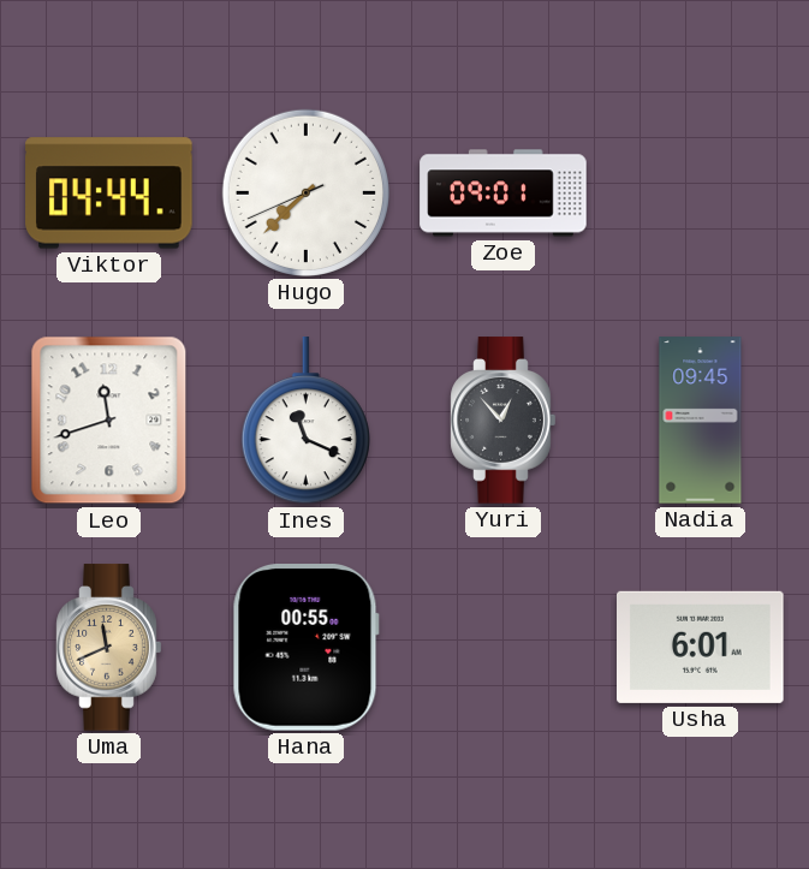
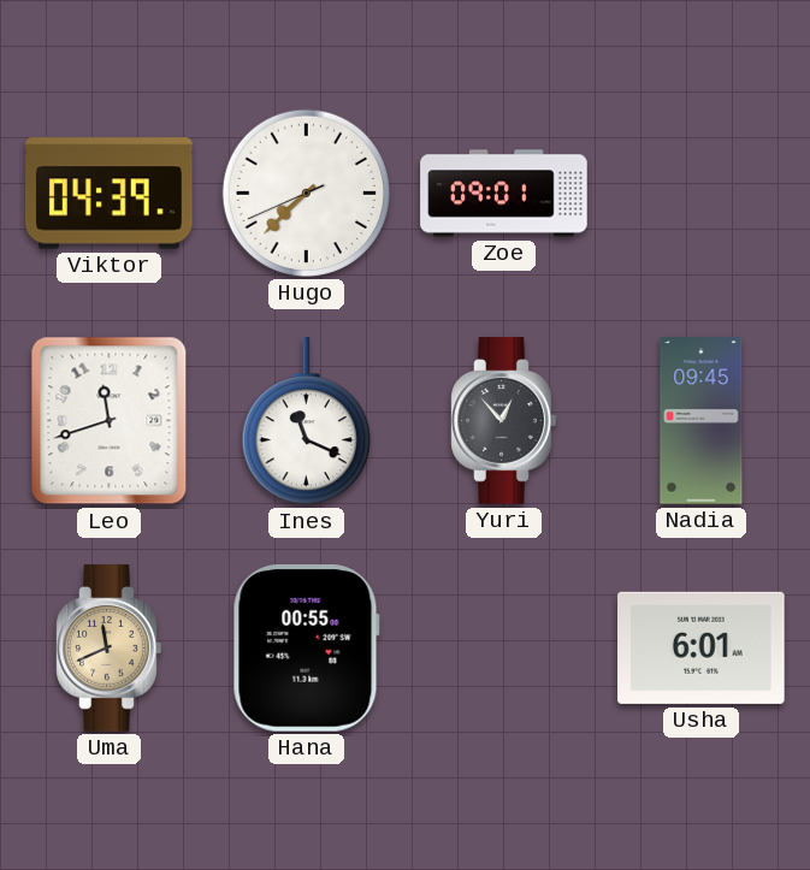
Viktor: 04:44 -> 04:39
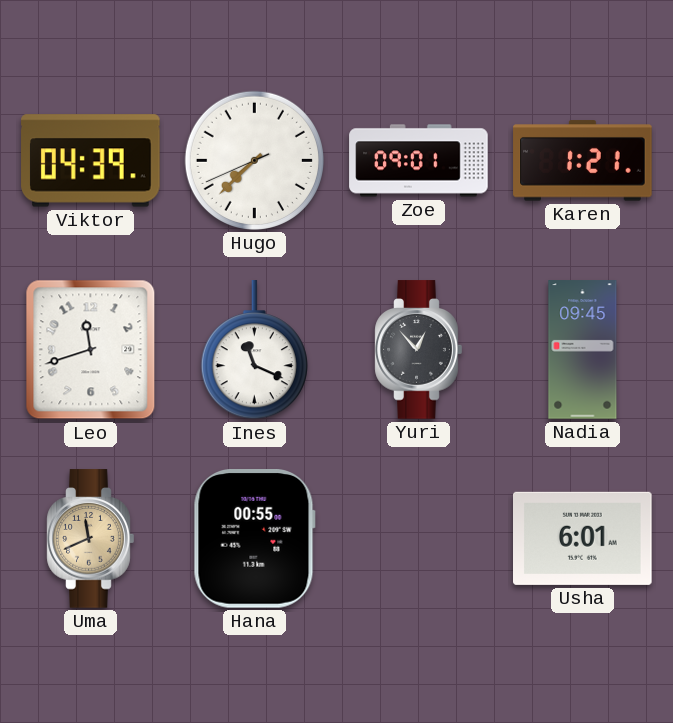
Karen: none -> 1:21
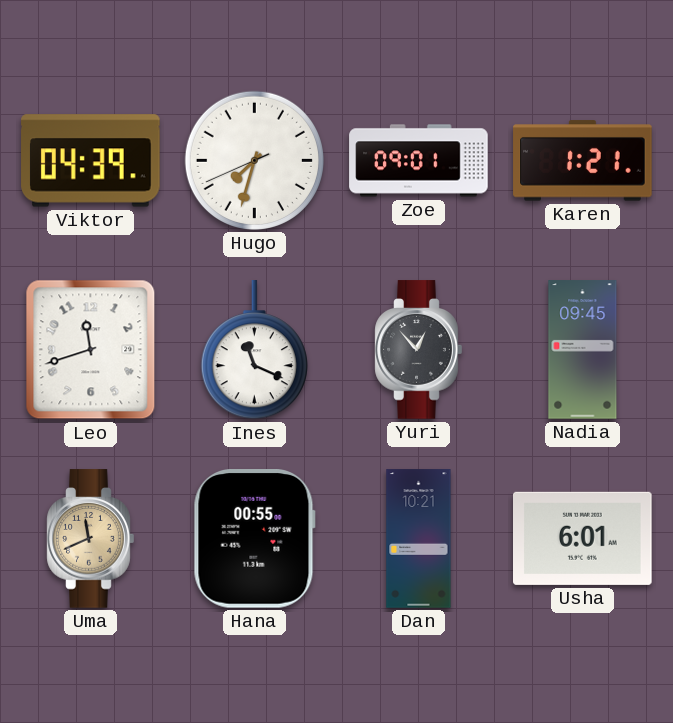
Hugo: 7:37 -> 7:32
Dan: none -> 10:21
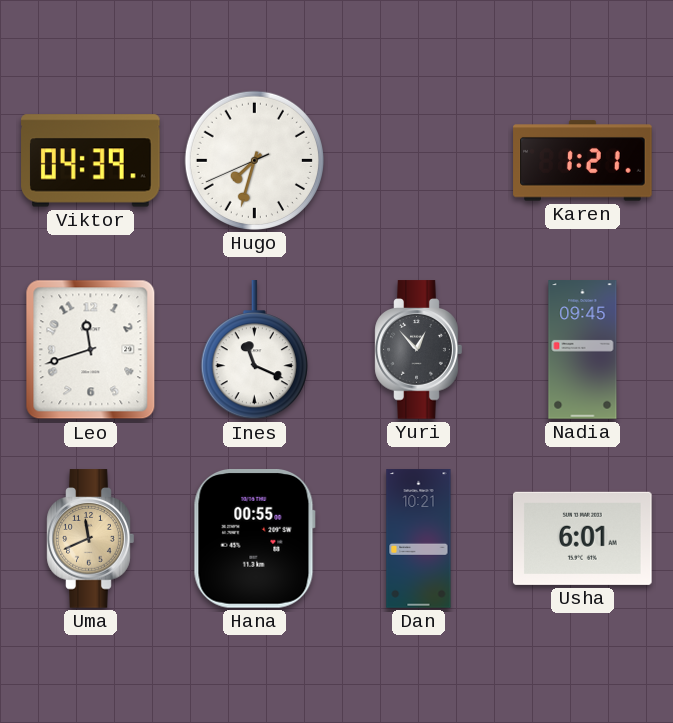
Zoe: 09:01 -> none
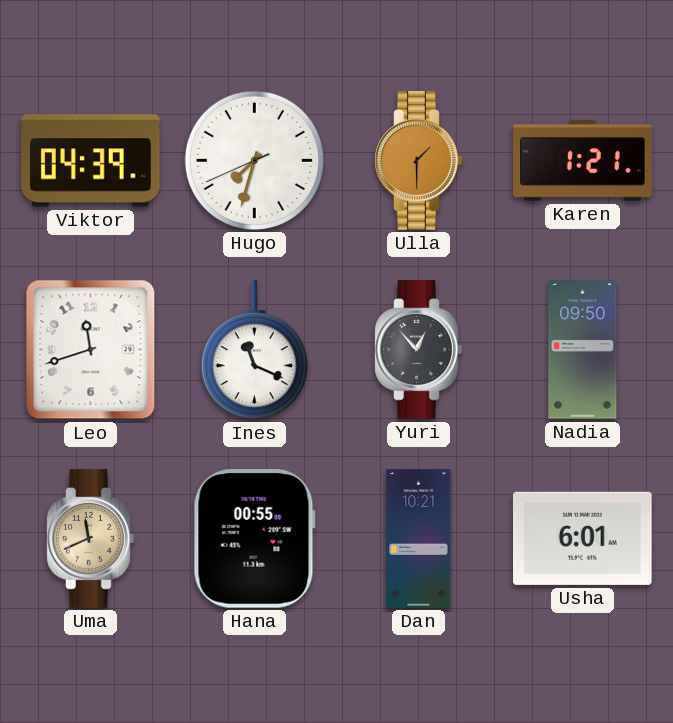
Ulla: none -> 1:30
Nadia: 09:45 -> 09:50
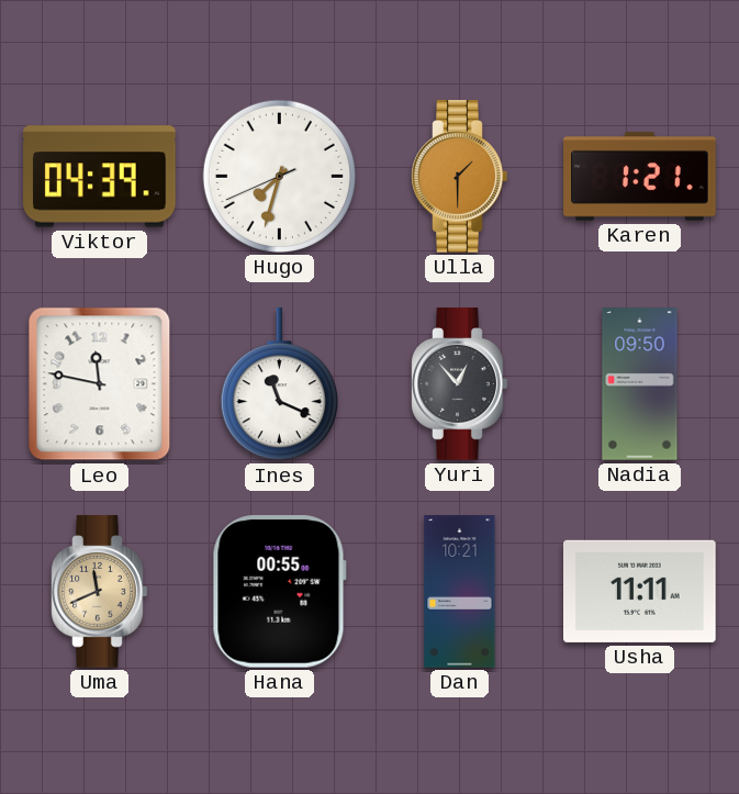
Leo: 11:42 -> 11:47
Usha: 6:01 -> 11:11
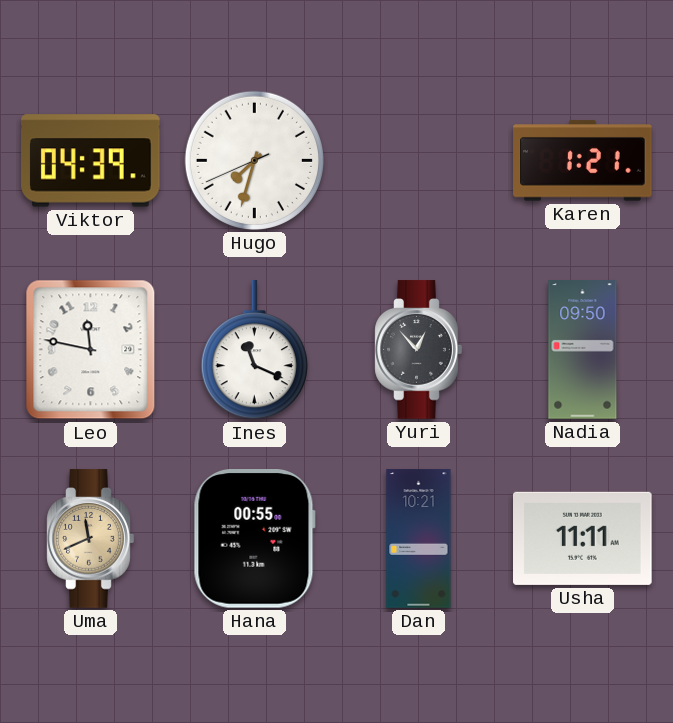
Ulla: 1:30 -> none
